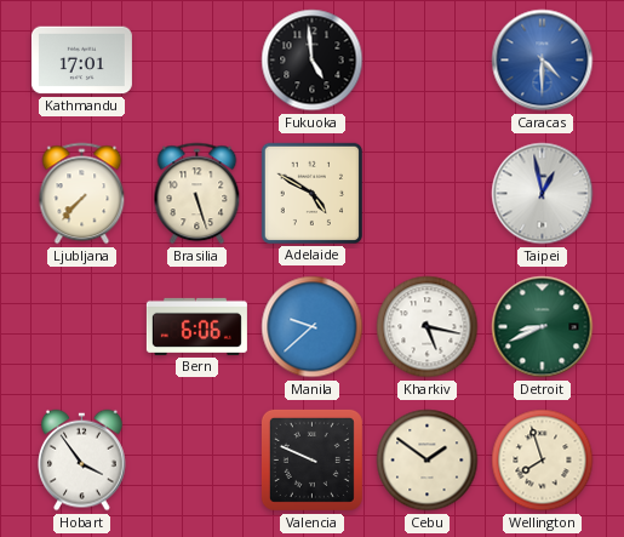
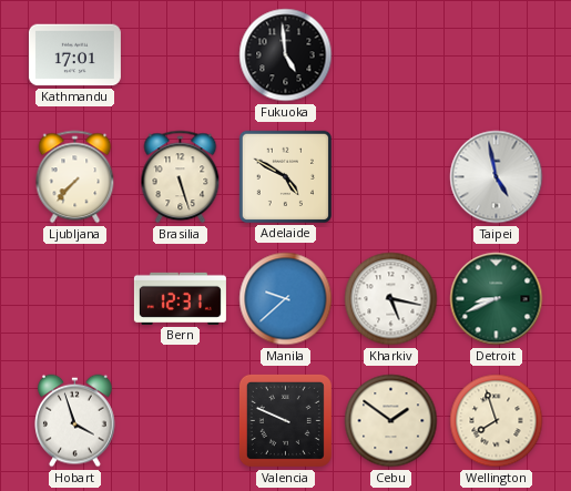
Caracas: 4:30 -> none
Taipei: 12:58 -> 4:58
Bern: 6:06 -> 12:31
Hobart: 3:54 -> 3:57
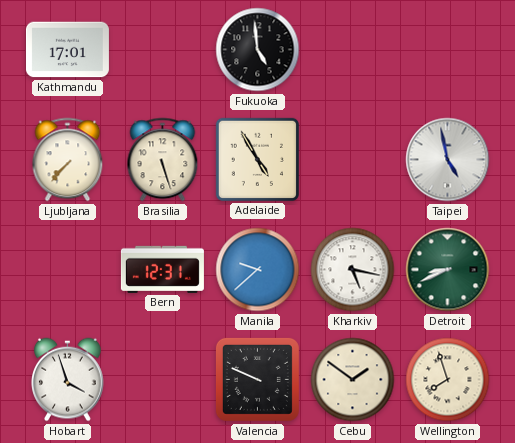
Adelaide: 4:50 -> 4:55
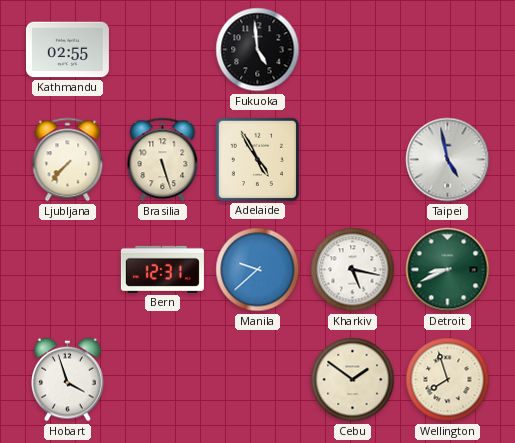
Kathmandu: 17:01 -> 02:55
Valencia: 9:49 -> none
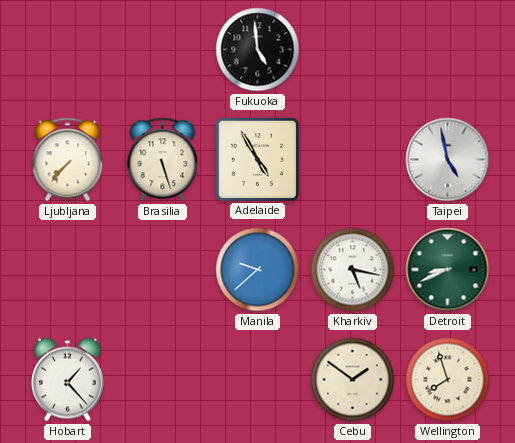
Kathmandu: 02:55 -> none
Bern: 12:31 -> none
Hobart: 3:57 -> 1:23
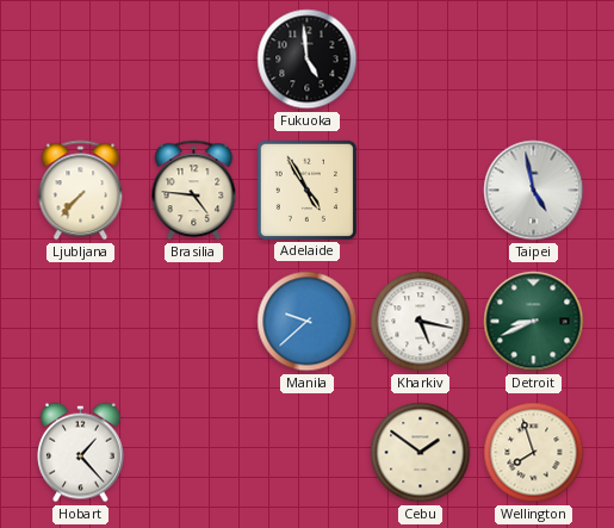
Brasilia: 5:27 -> 4:46
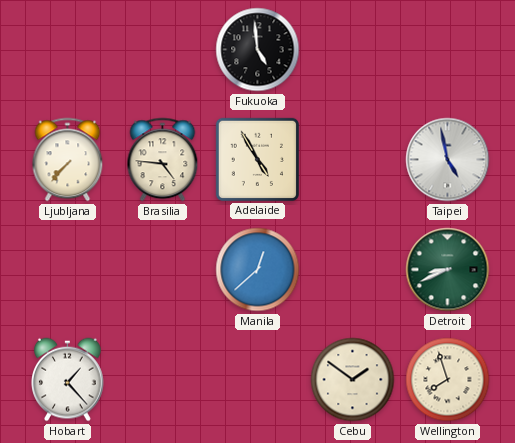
Manila: 9:38 -> 12:38
Kharkiv: 5:17 -> none
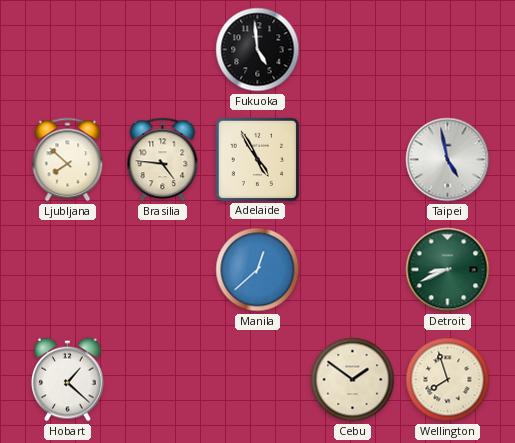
Ljubljana: 7:37 -> 7:52
Hobart: 1:23 -> 1:22
